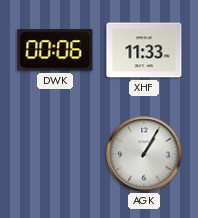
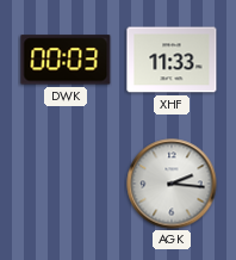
DWK: 00:06 -> 00:03
AGK: 1:05 -> 2:16
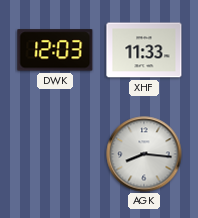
DWK: 00:03 -> 12:03
AGK: 2:16 -> 8:16
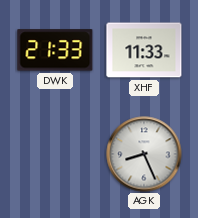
DWK: 12:03 -> 21:33
AGK: 8:16 -> 8:26
